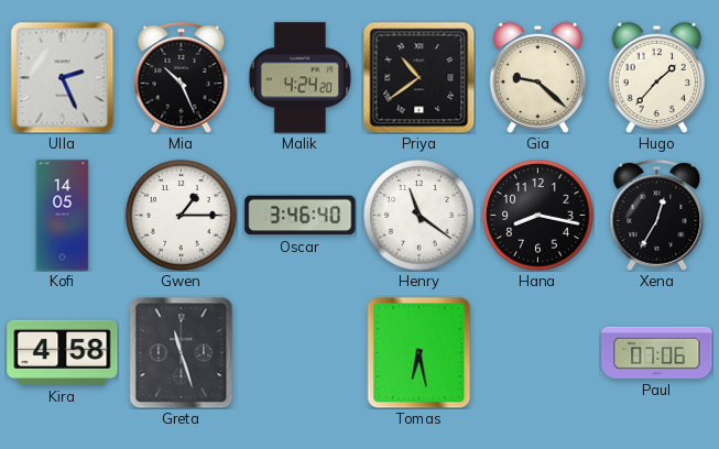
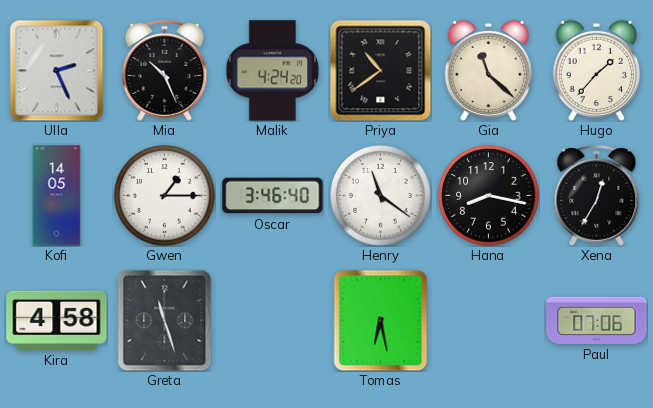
Gia: 9:22 -> 11:22
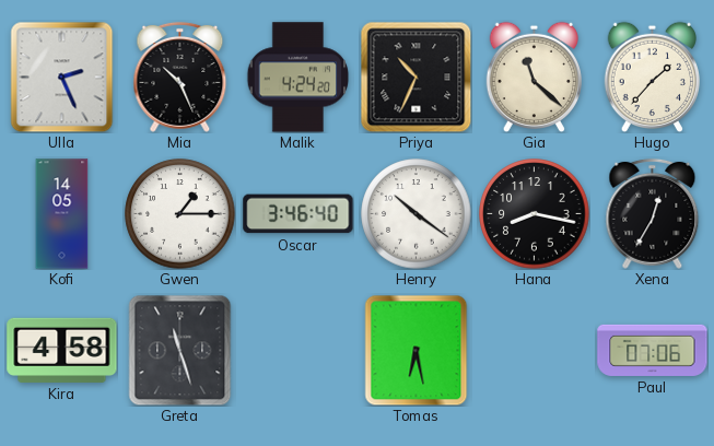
Priya: 10:39 -> 10:34
Henry: 11:21 -> 10:21
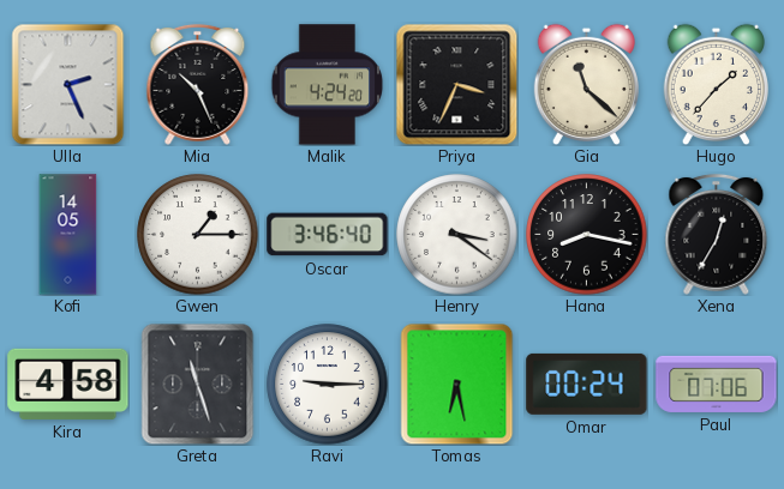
Priya: 10:34 -> 3:34
Henry: 10:21 -> 3:21
Ravi: none -> 9:15
Omar: none -> 00:24
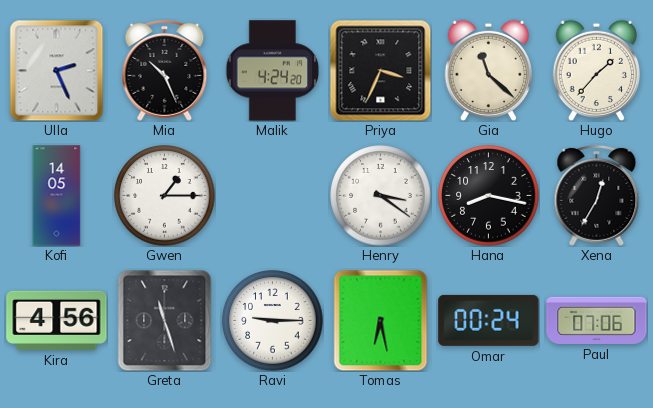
Oscar: 3:46 -> none
Kira: 4:58 -> 4:56
